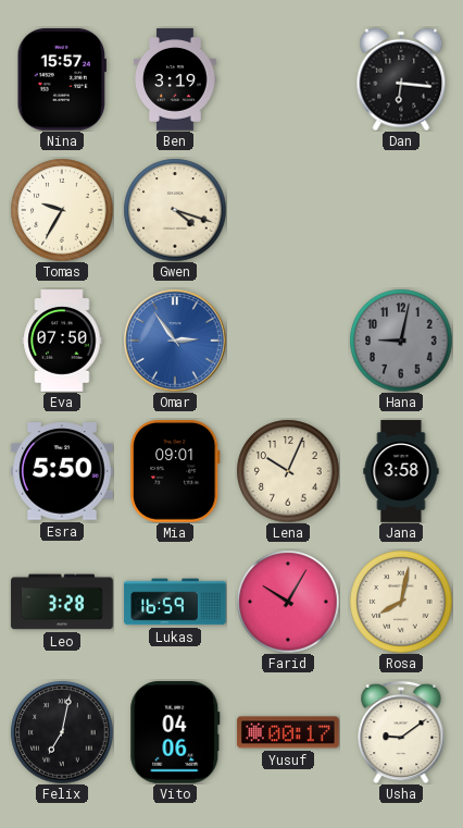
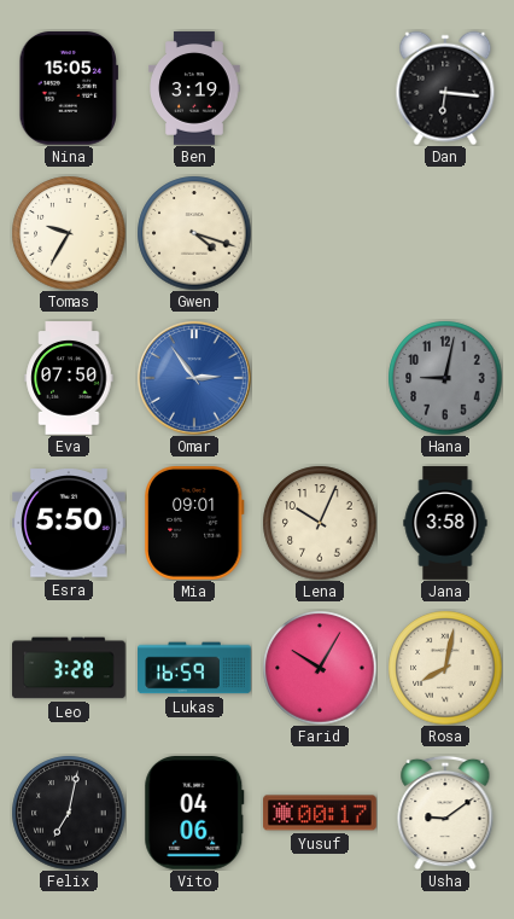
Nina: 15:57 -> 15:05
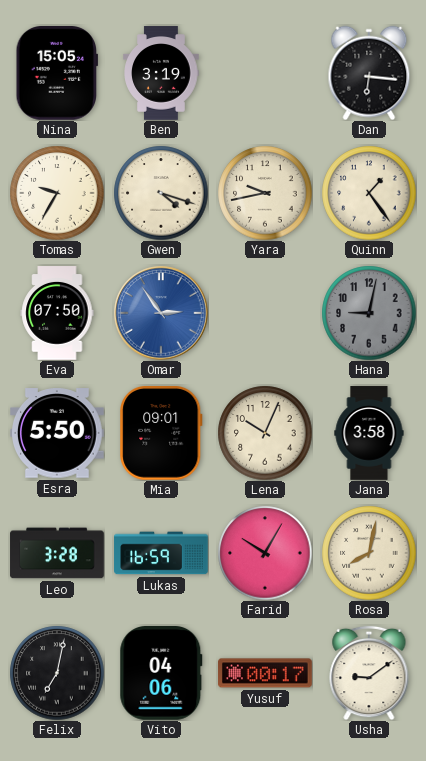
Yara: none -> 9:43
Quinn: none -> 1:24
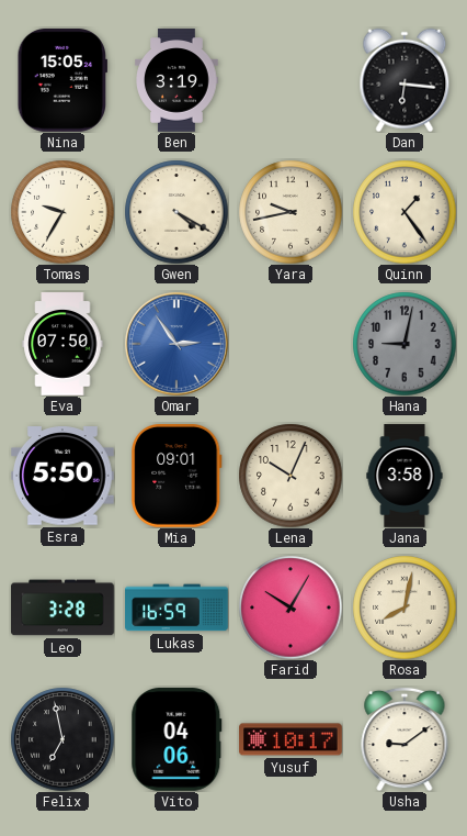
Gwen: 4:18 -> 4:20
Felix: 7:02 -> 6:58
Yusuf: 00:17 -> 10:17
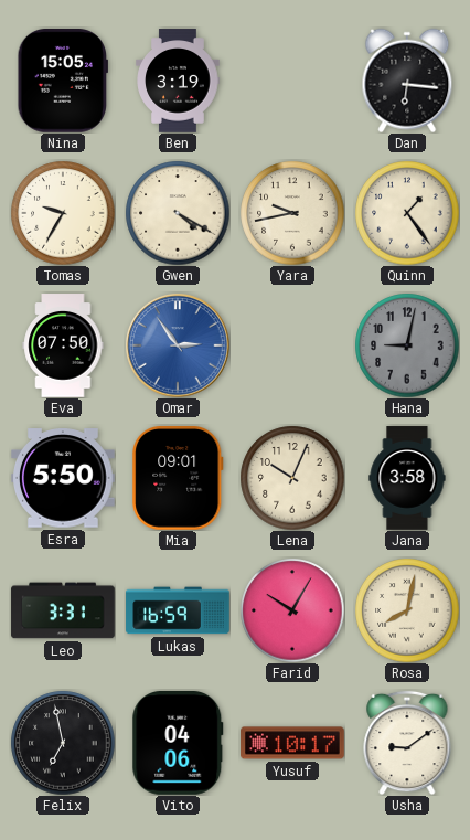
Leo: 3:28 -> 3:31
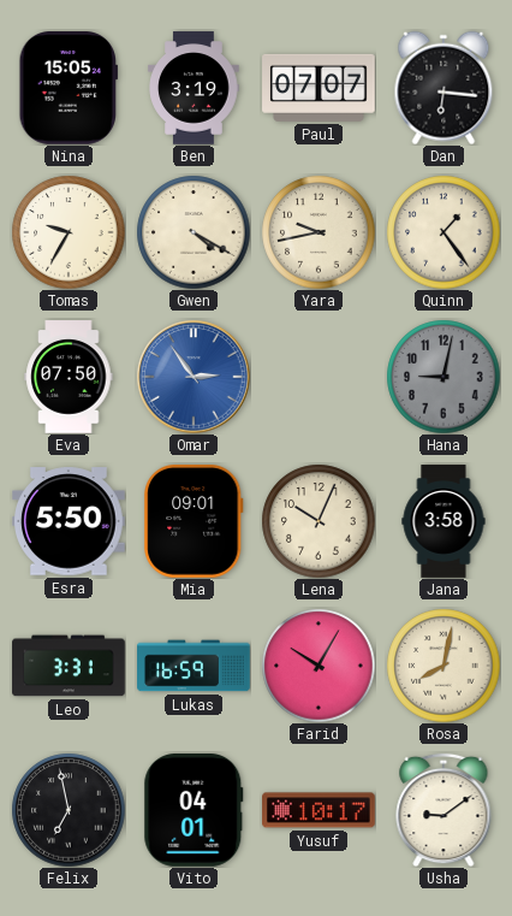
Paul: none -> 07:07
Vito: 04:06 -> 04:01
